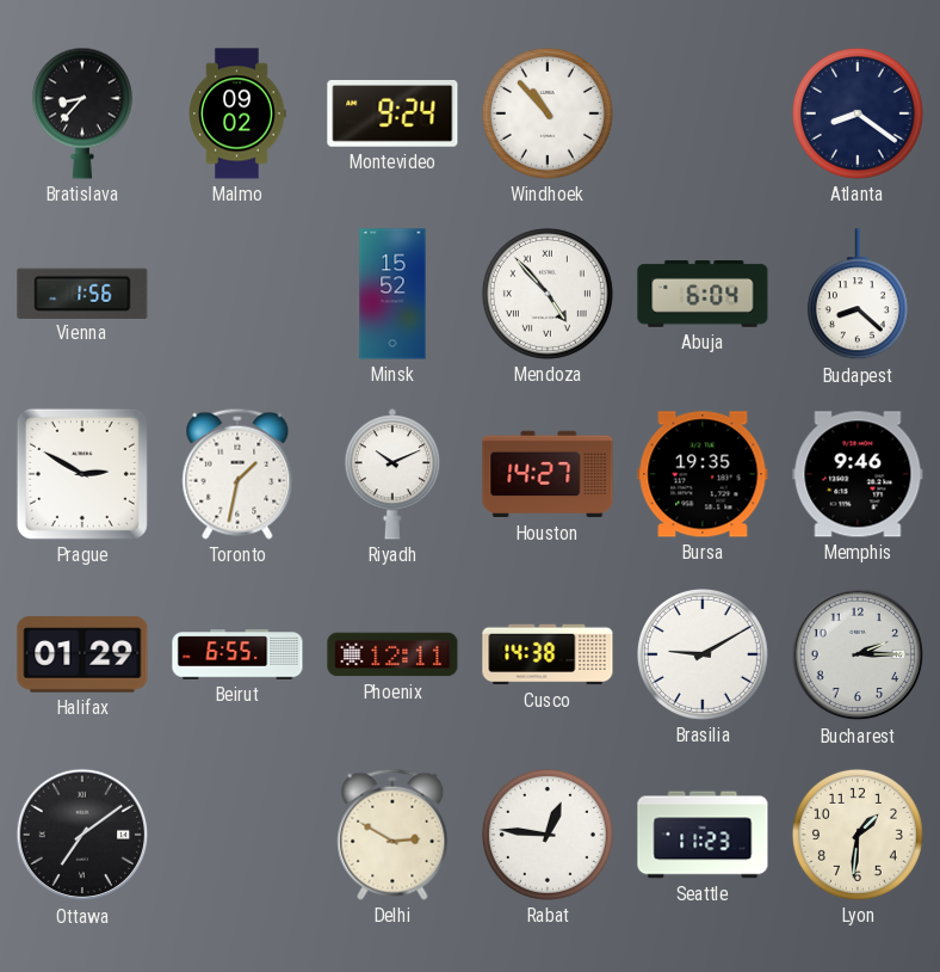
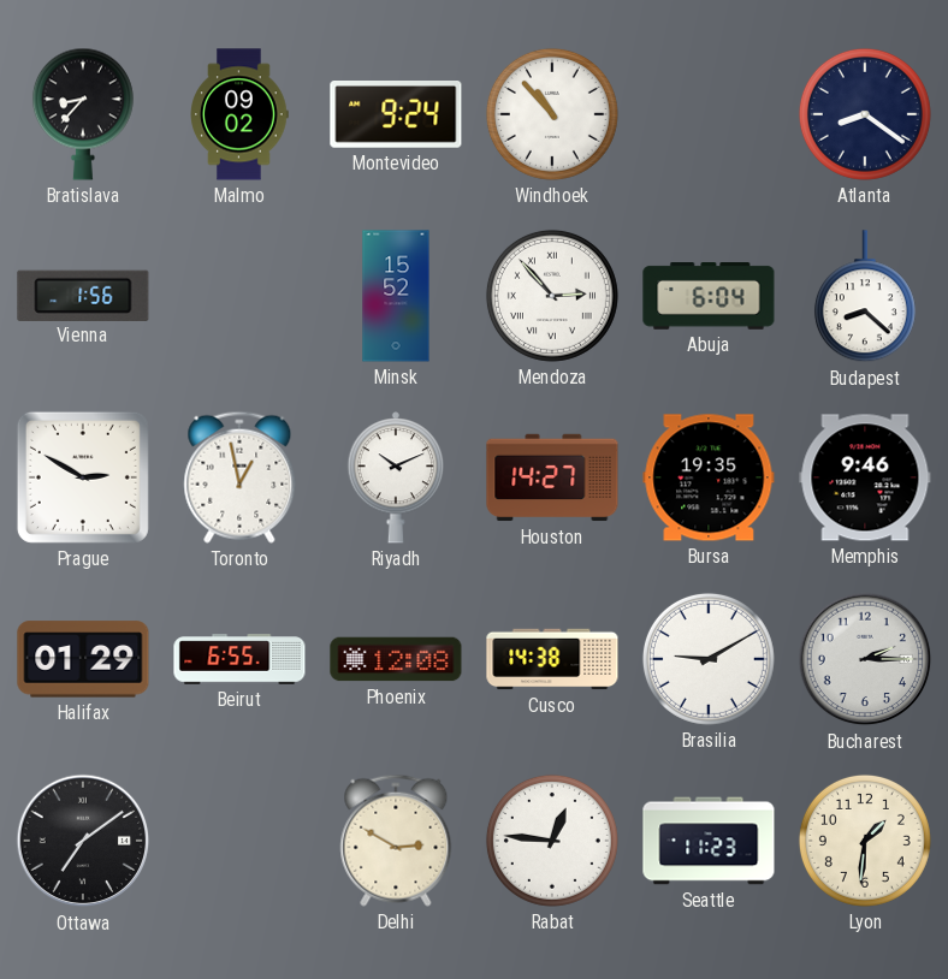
Mendoza: 4:53 -> 2:53
Toronto: 1:32 -> 12:58
Phoenix: 12:11 -> 12:08
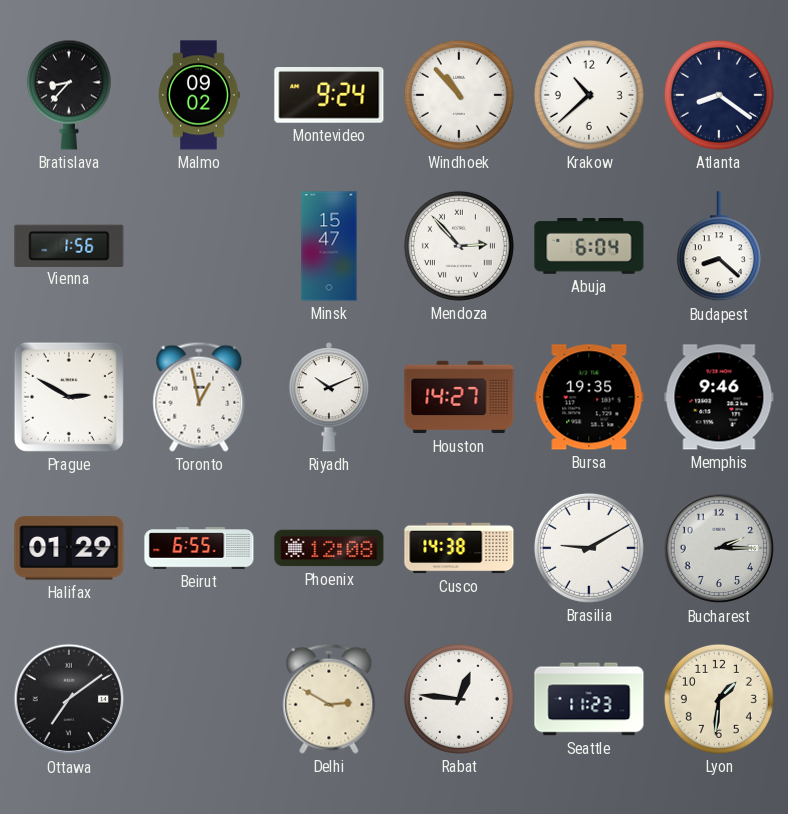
Krakow: none -> 10:38
Minsk: 15:52 -> 15:47
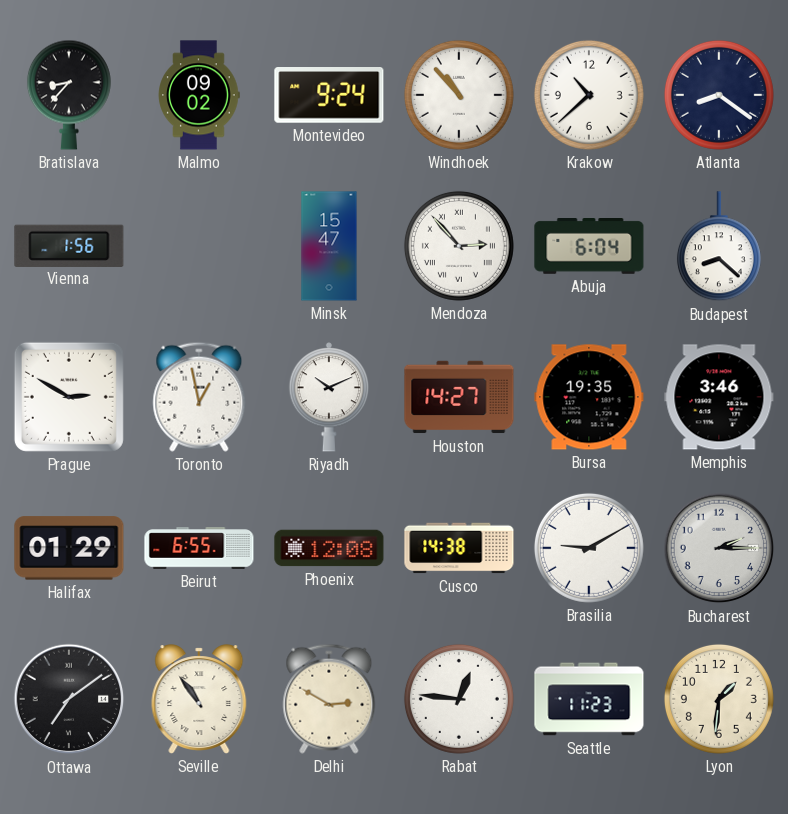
Memphis: 9:46 -> 3:46
Seville: none -> 10:54
